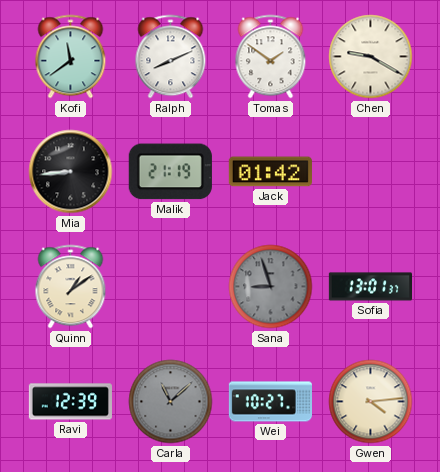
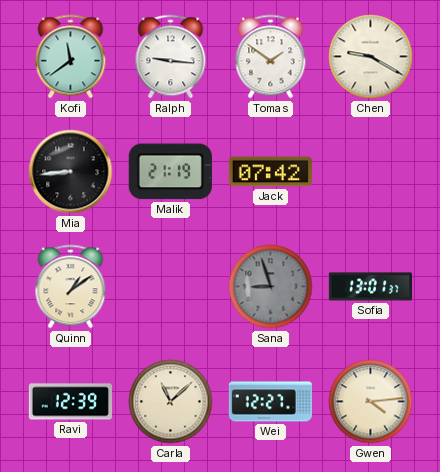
Ralph: 8:11 -> 9:16
Jack: 01:42 -> 07:42
Carla dial: grey -> cream
Wei: 10:27 -> 12:27
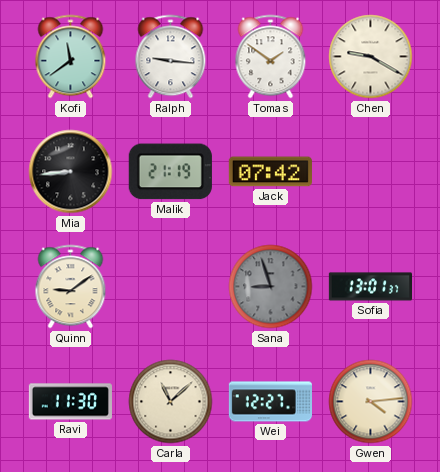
Quinn: 1:09 -> 9:09
Ravi: 12:39 -> 11:30
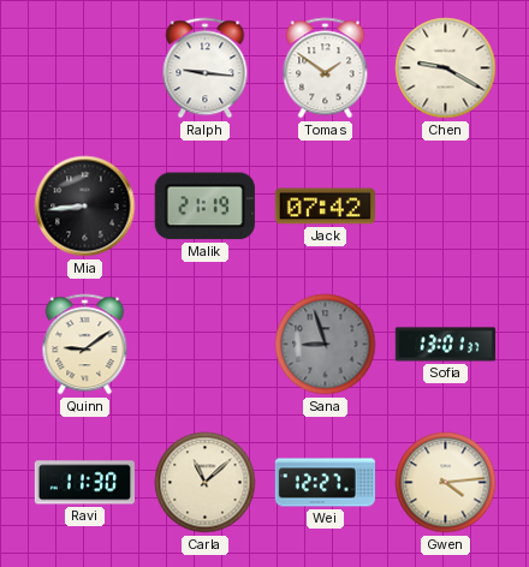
Kofi: 11:39 -> none
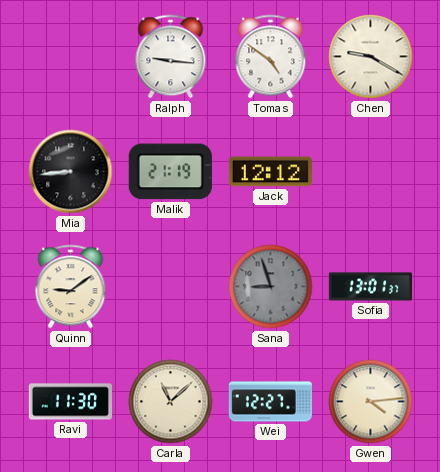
Tomas: 1:51 -> 4:51
Jack: 07:42 -> 12:12
